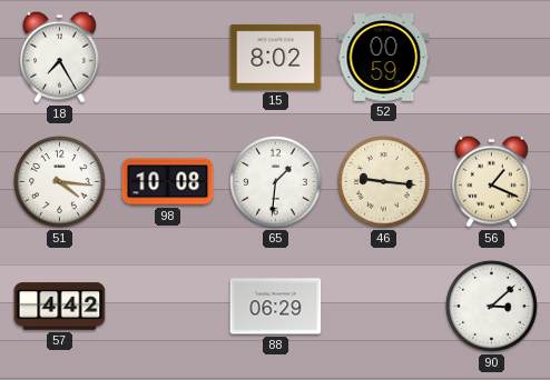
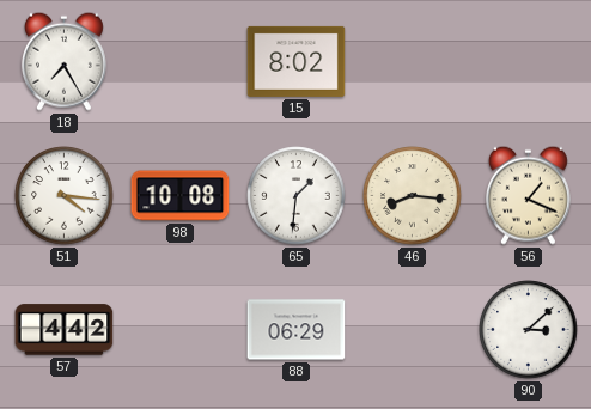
52: 00:59 -> none
46: 9:16 -> 8:16
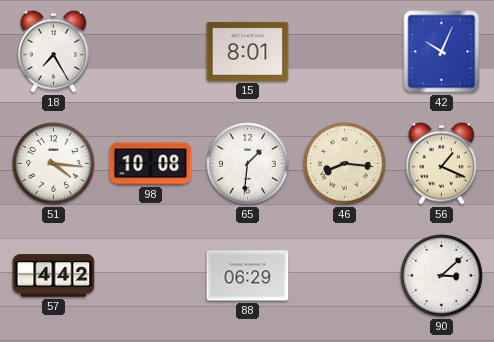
15: 8:02 -> 8:01
42: none -> 10:04
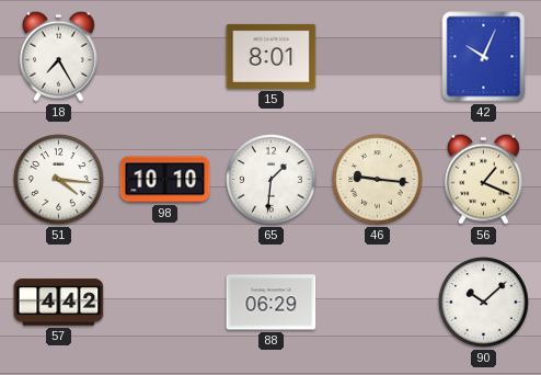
98: 10:08 -> 10:10
46: 8:16 -> 9:16
90: 3:08 -> 10:08
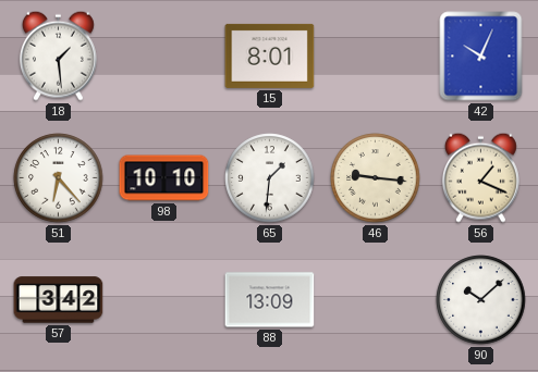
18: 7:25 -> 1:29
51: 4:16 -> 6:23
57: 4:42 -> 3:42
88: 06:29 -> 13:09
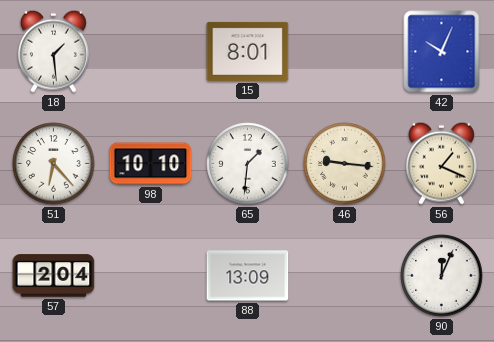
57: 3:42 -> 2:04
90: 10:08 -> 12:04
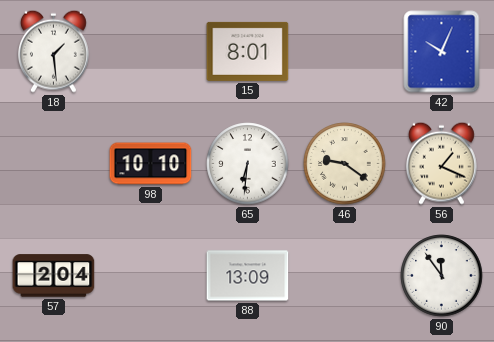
51: 6:23 -> none
65: 1:31 -> 6:31
46: 9:16 -> 9:21
90: 12:04 -> 11:54
